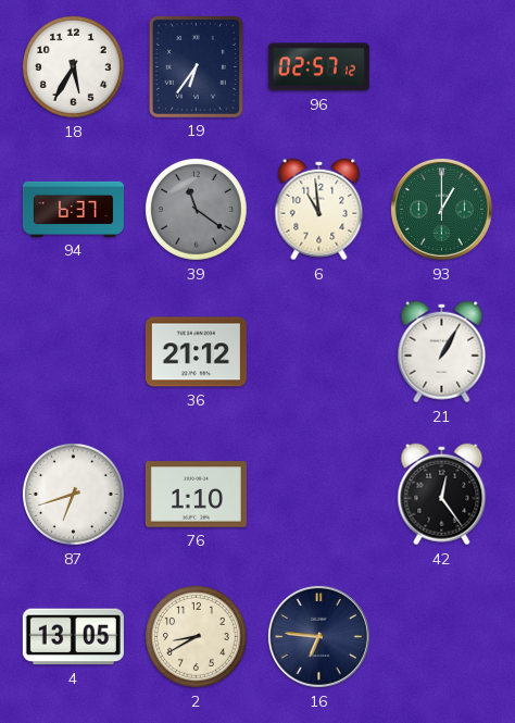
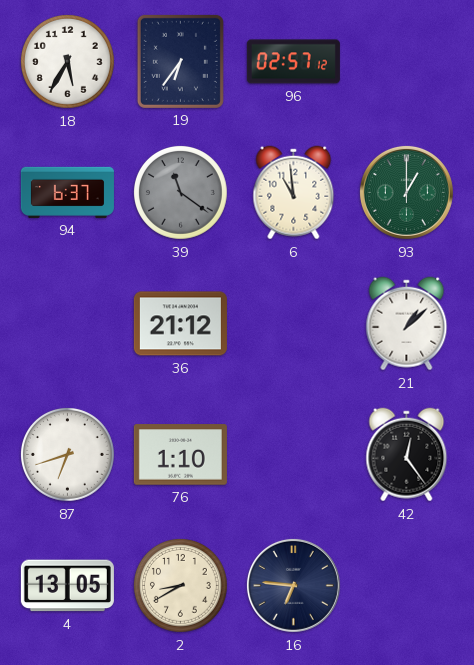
21: 1:05 -> 1:08
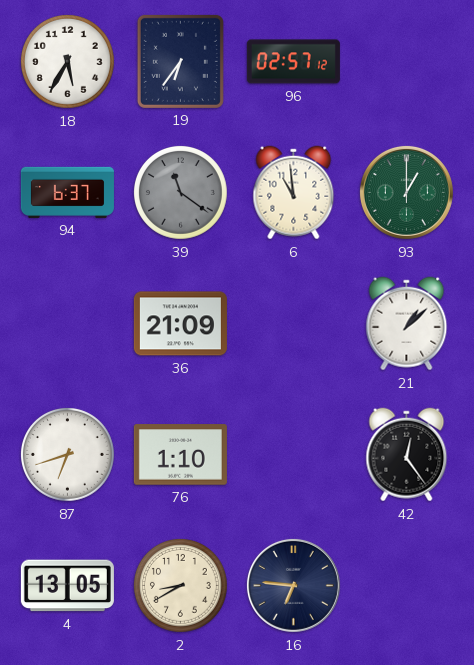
36: 21:12 -> 21:09
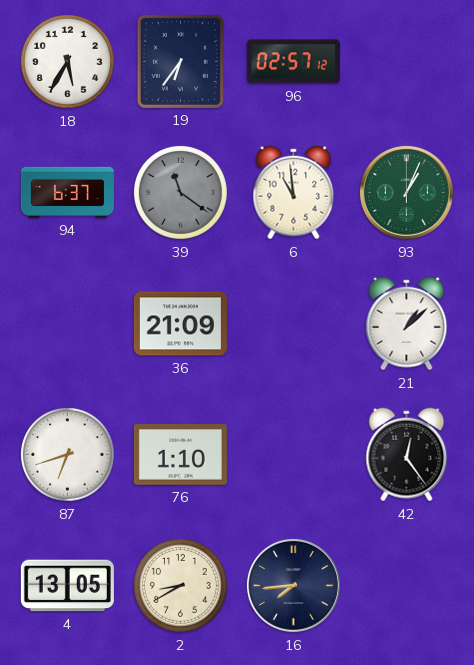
93: 1:00 -> 1:04
16: 6:46 -> 7:44
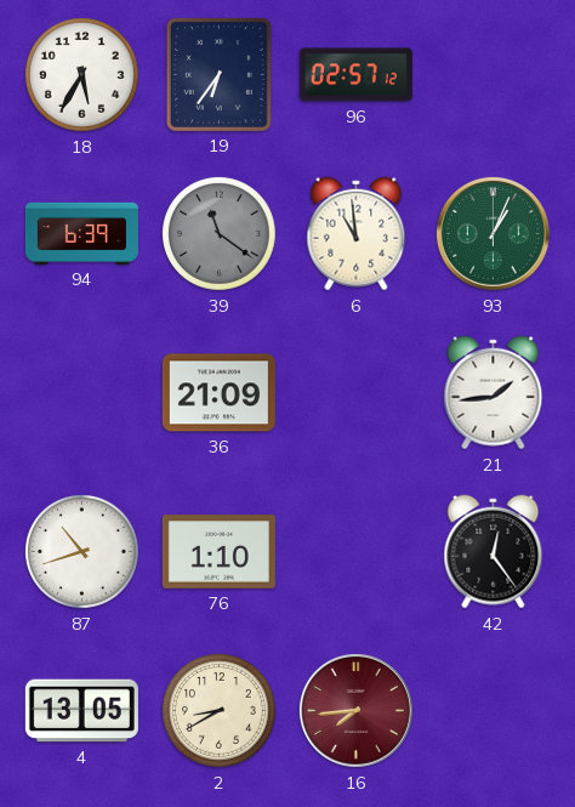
94: 6:37 -> 6:39
21: 1:08 -> 1:44
87: 6:42 -> 10:42
16 dial: navy -> burgundy
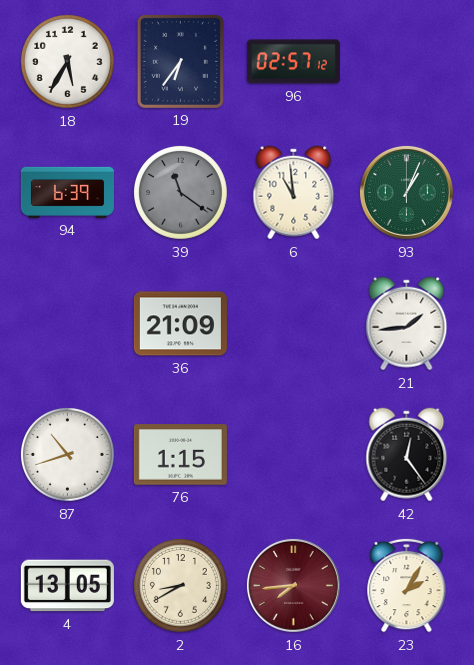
76: 1:10 -> 1:15
23: none -> 2:05
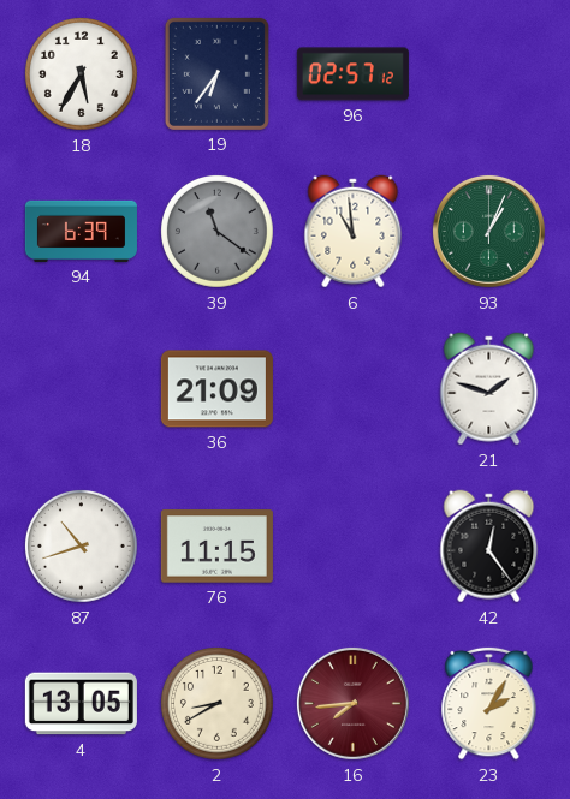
21: 1:44 -> 1:48
76: 1:15 -> 11:15
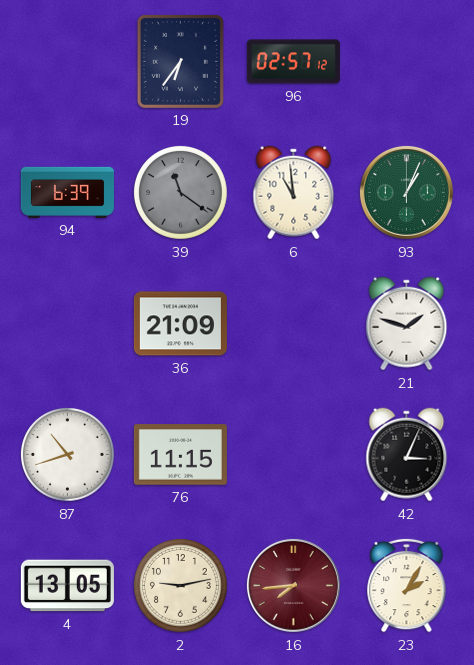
18: 5:35 -> none
42: 12:24 -> 3:04
2: 8:40 -> 9:13
